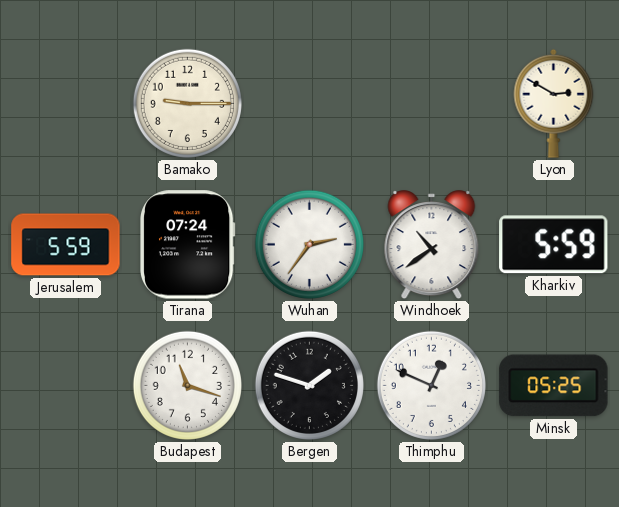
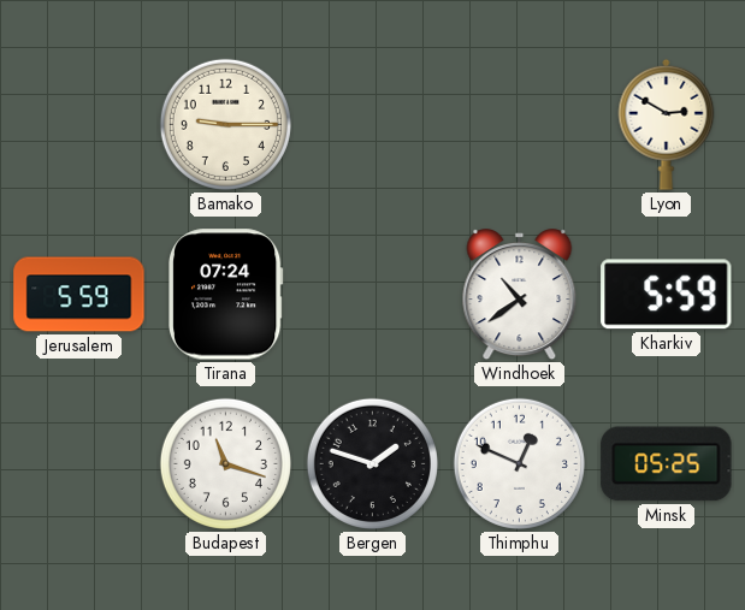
Wuhan: 2:36 -> none
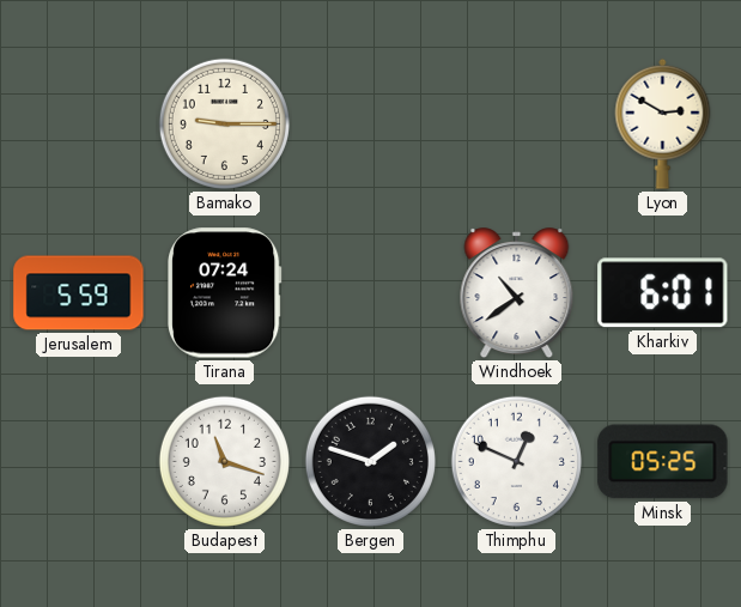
Kharkiv: 5:59 -> 6:01
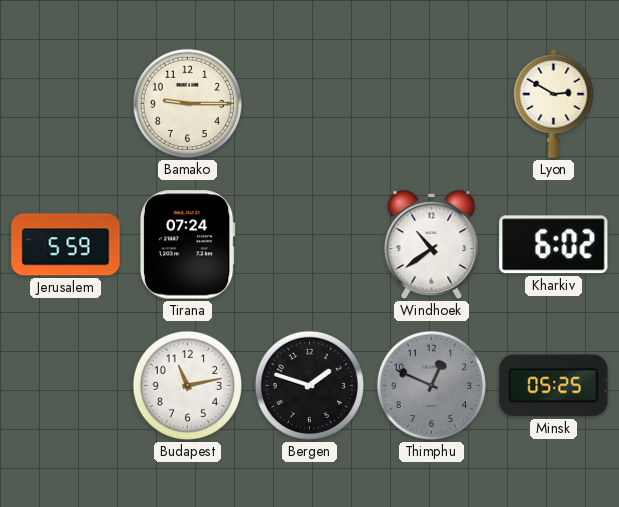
Kharkiv: 6:01 -> 6:02
Budapest: 11:18 -> 11:13
Thimphu dial: white -> grey
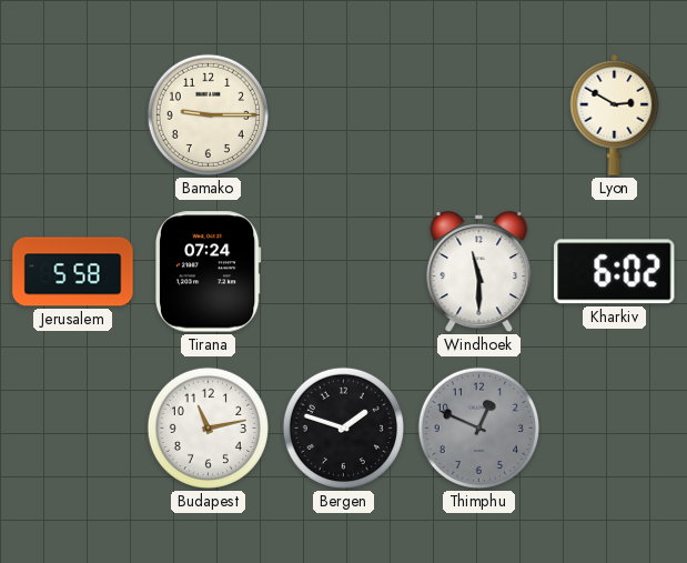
Jerusalem: 5:59 -> 5:58
Windhoek: 10:39 -> 11:30
Minsk: 05:25 -> none
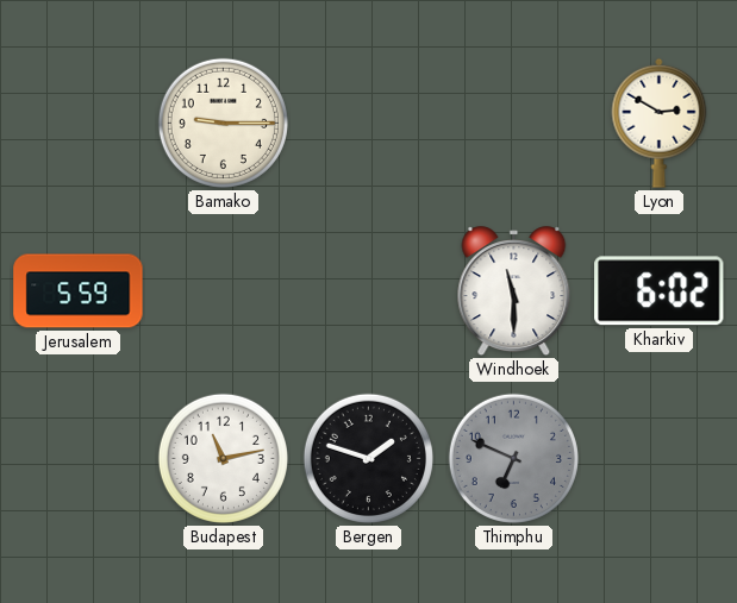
Jerusalem: 5:58 -> 5:59
Tirana: 07:24 -> none
Thimphu: 12:49 -> 6:49
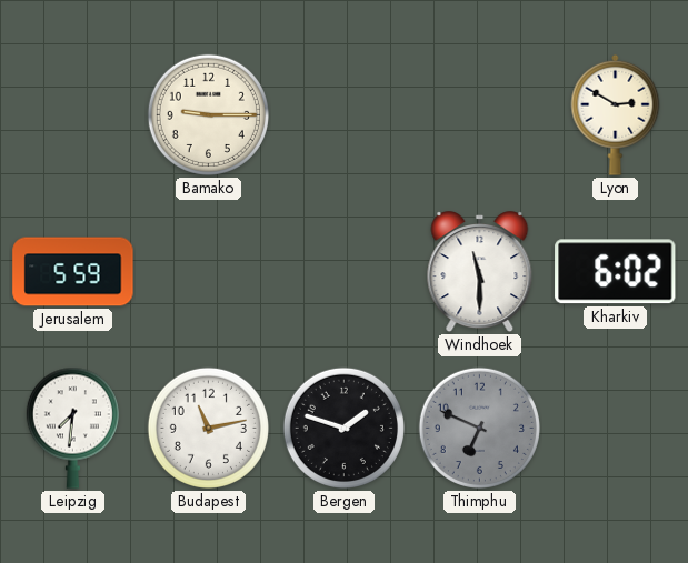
Leipzig: none -> 7:31
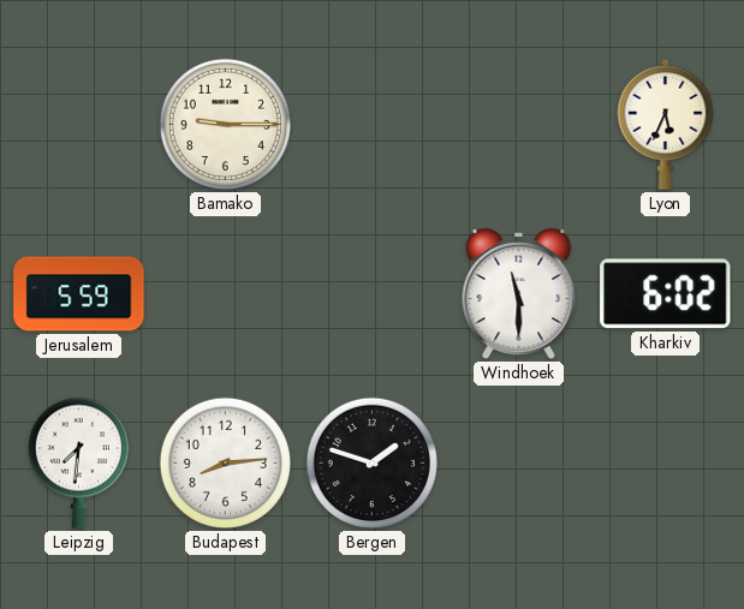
Lyon: 2:50 -> 5:34
Budapest: 11:13 -> 8:14
Thimphu: 6:49 -> none
